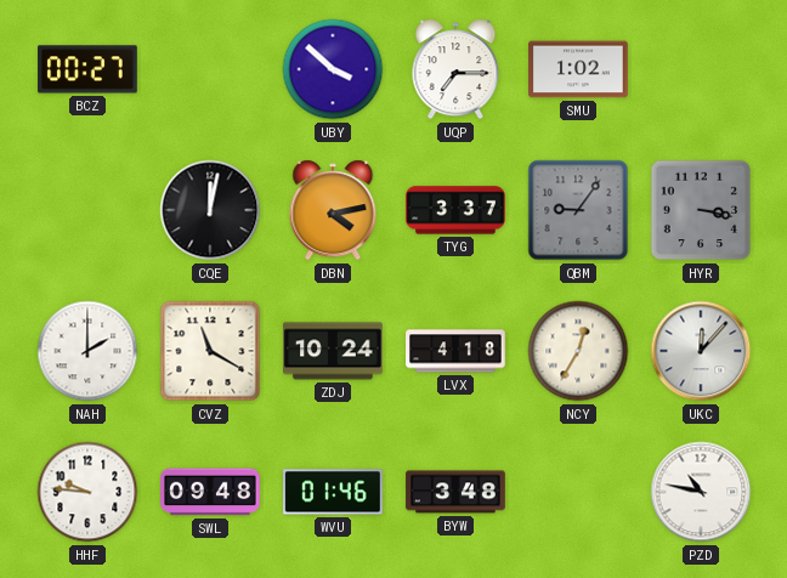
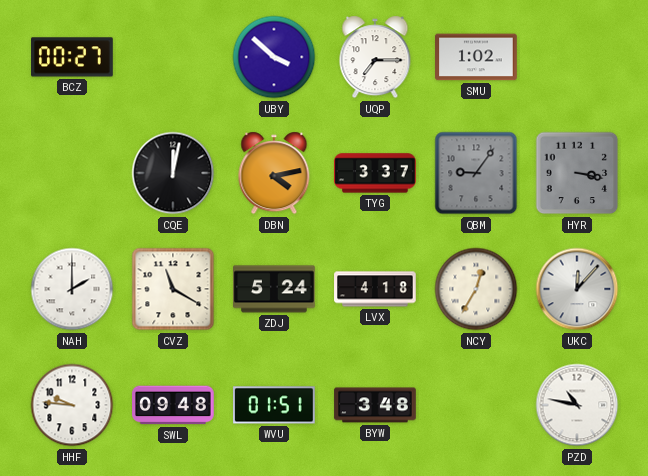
ZDJ: 10:24 -> 5:24
WVU: 01:46 -> 01:51
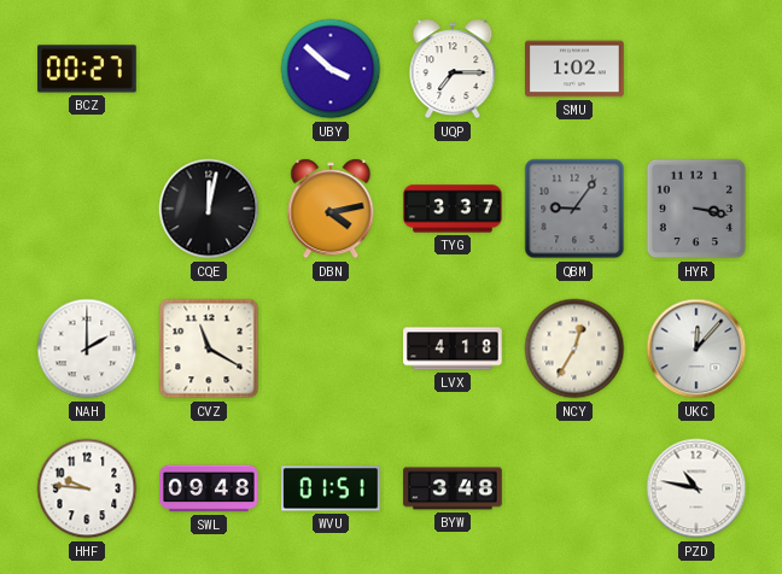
ZDJ: 5:24 -> none
